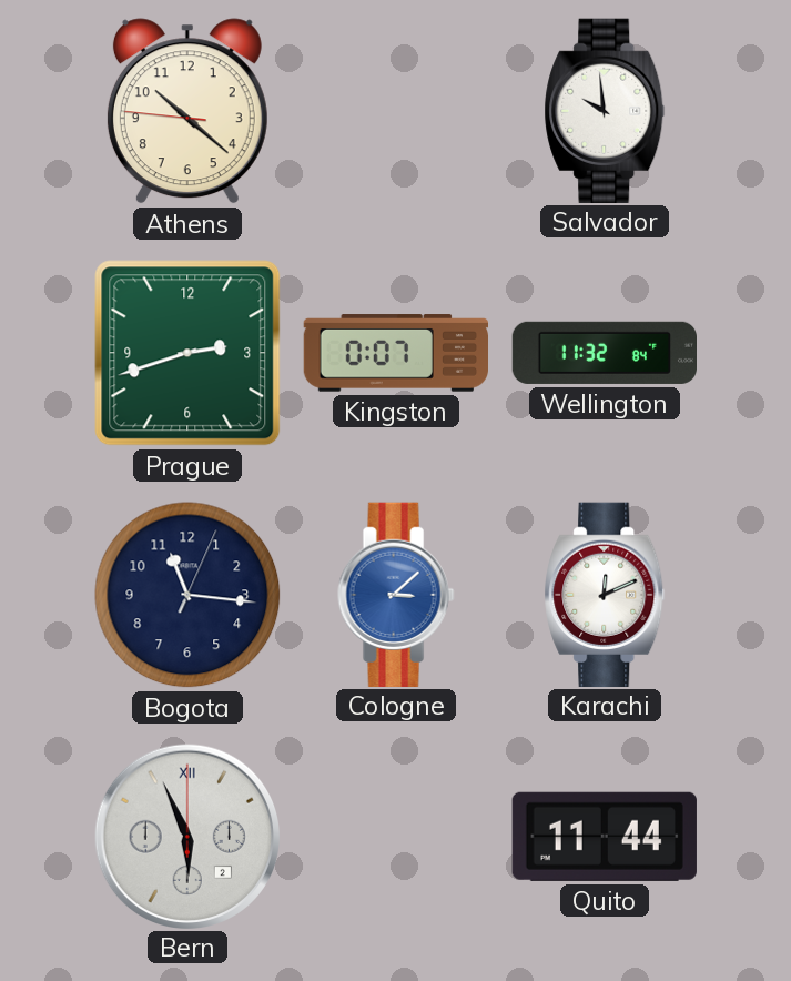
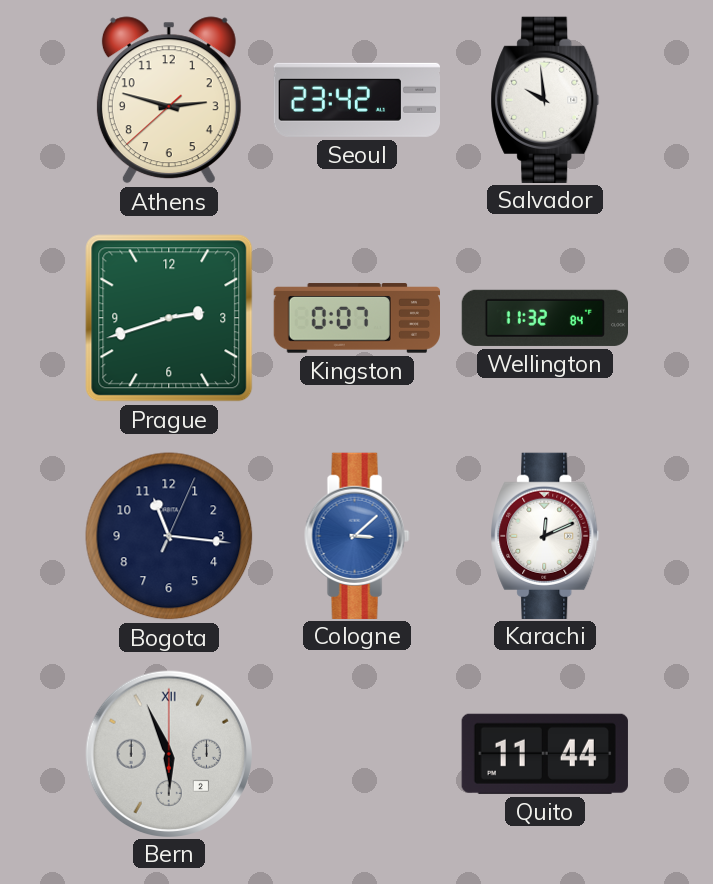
Athens: 10:21 -> 2:47
Seoul: none -> 23:42
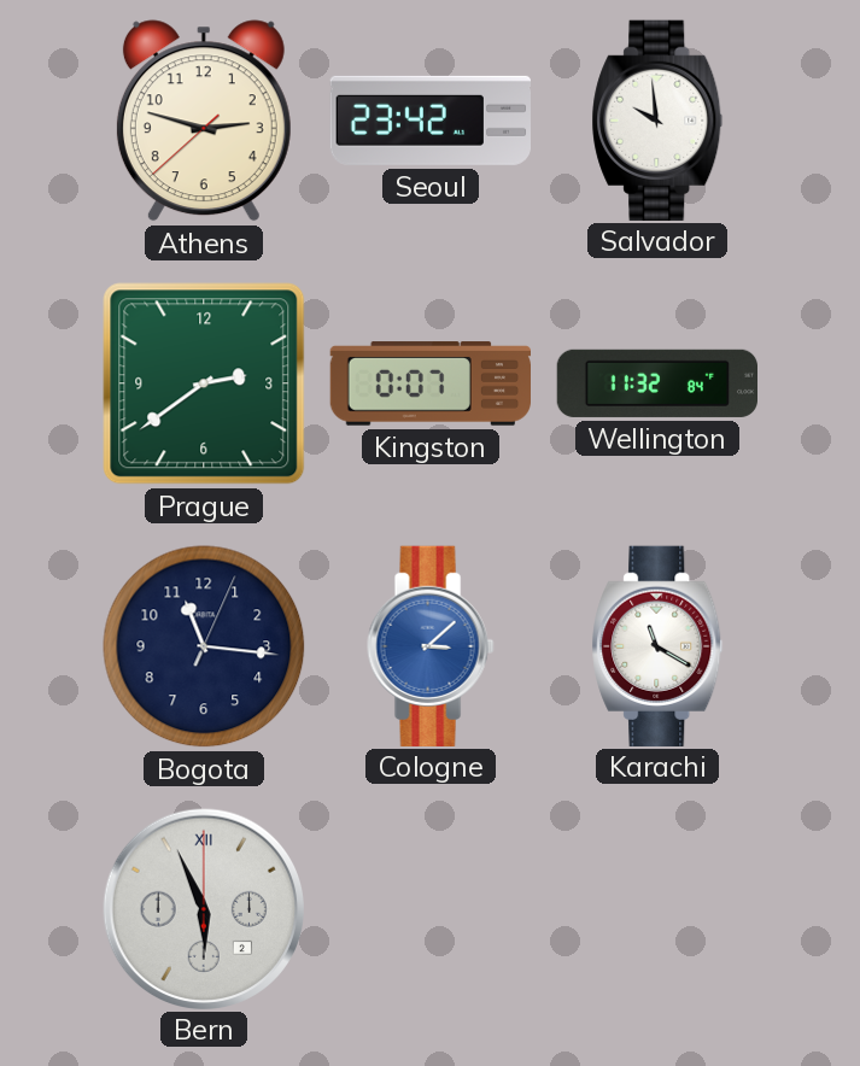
Prague: 2:42 -> 2:39
Karachi: 12:11 -> 11:20
Quito: 11:44 -> none
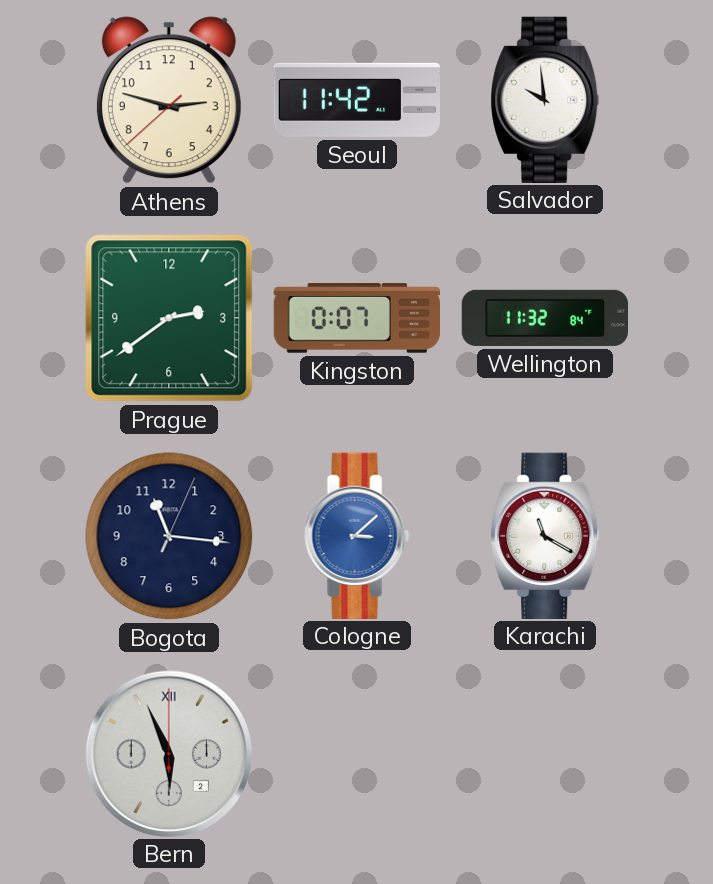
Seoul: 23:42 -> 11:42
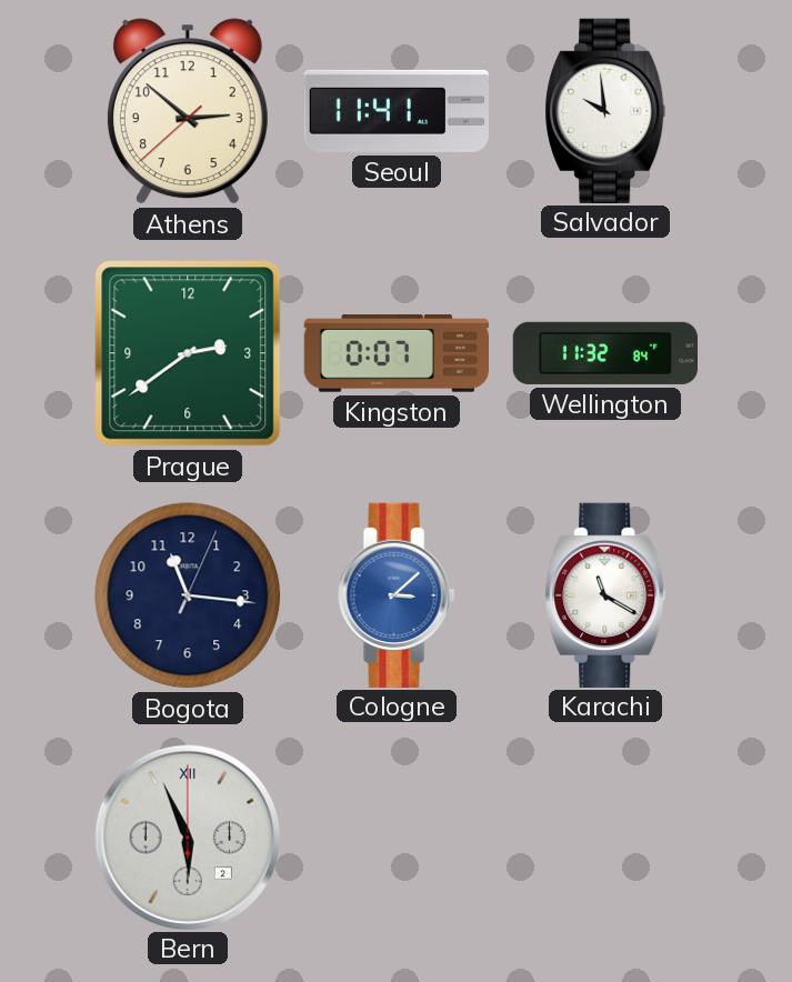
Athens: 2:47 -> 2:51
Seoul: 11:42 -> 11:41
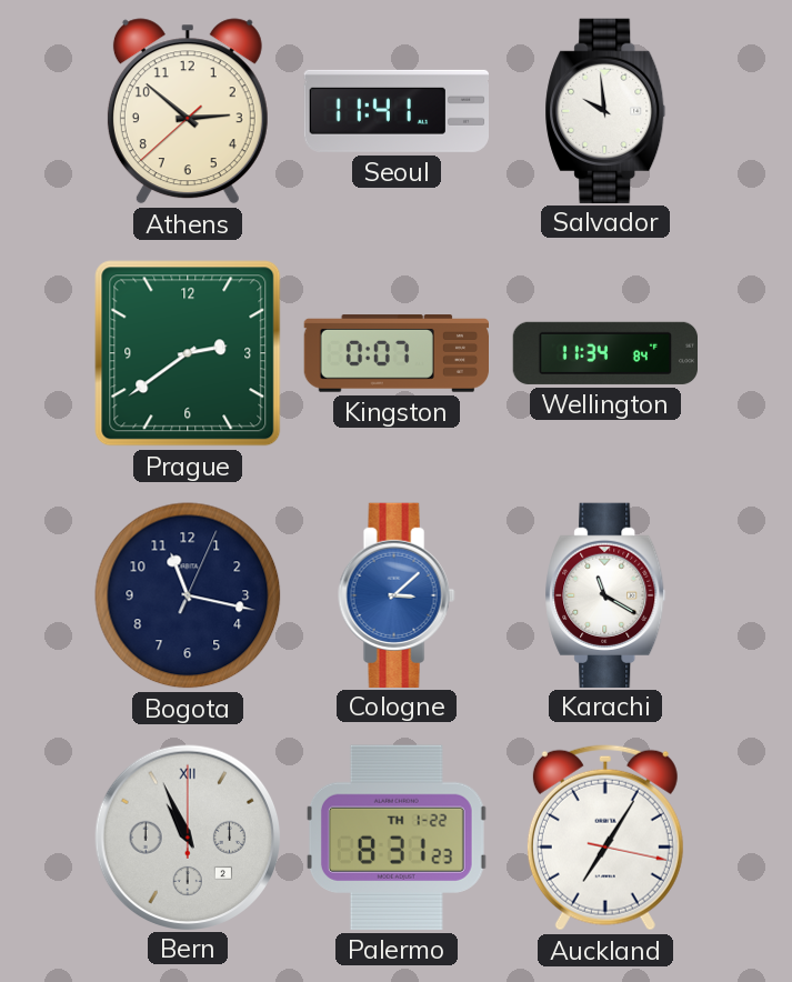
Wellington: 11:32 -> 11:34
Bogota: 11:16 -> 11:17
Bern: 5:56 -> 10:56
Palermo: none -> 8:31
Auckland: none -> 7:05
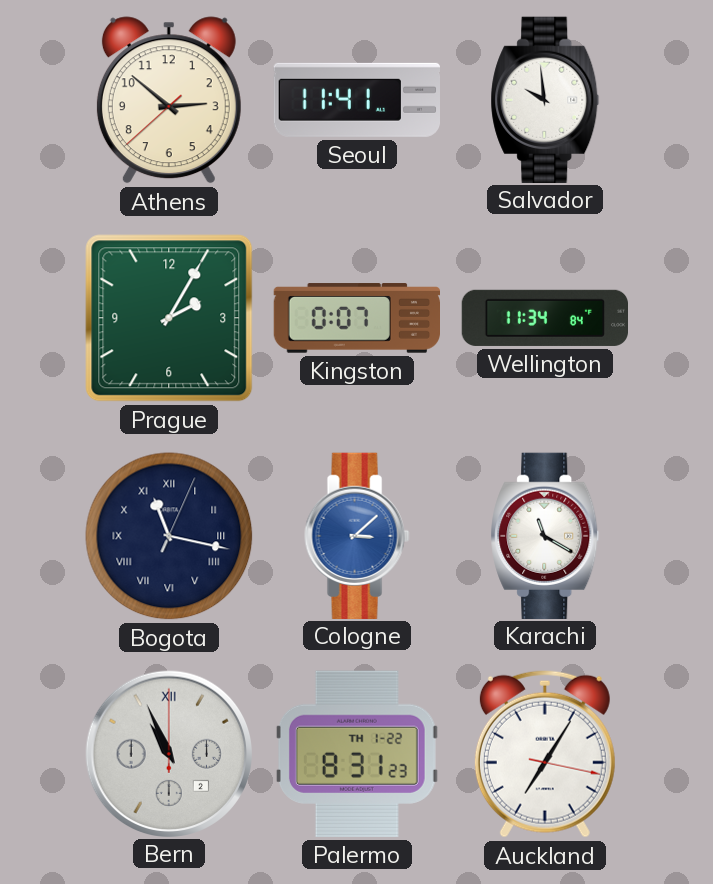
Prague: 2:39 -> 2:05
Bogota numerals: Arabic -> Roman
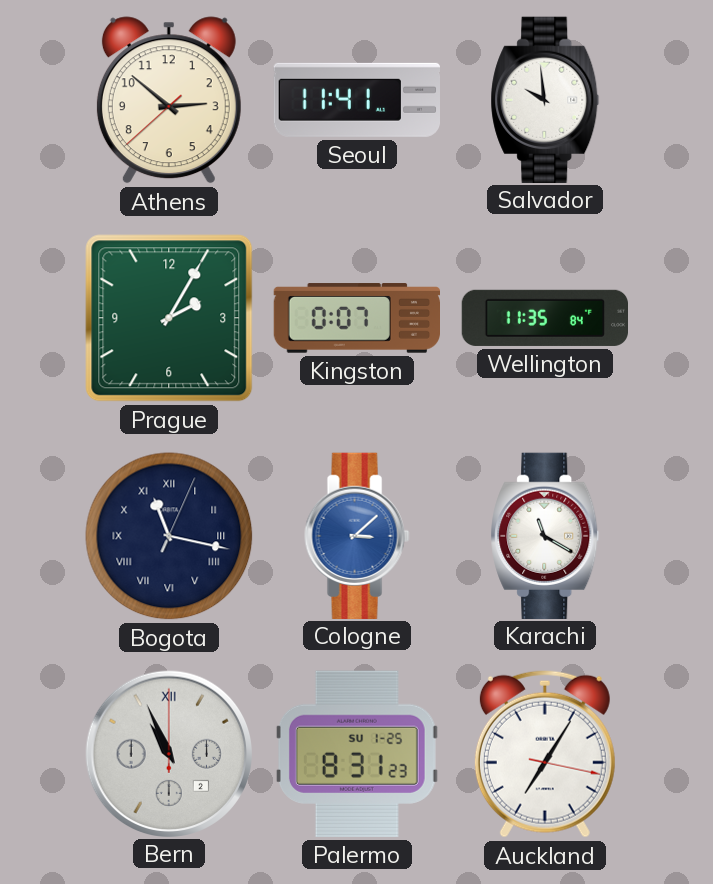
Wellington: 11:34 -> 11:35
Palermo date: TH 1-22 -> SU 1-25
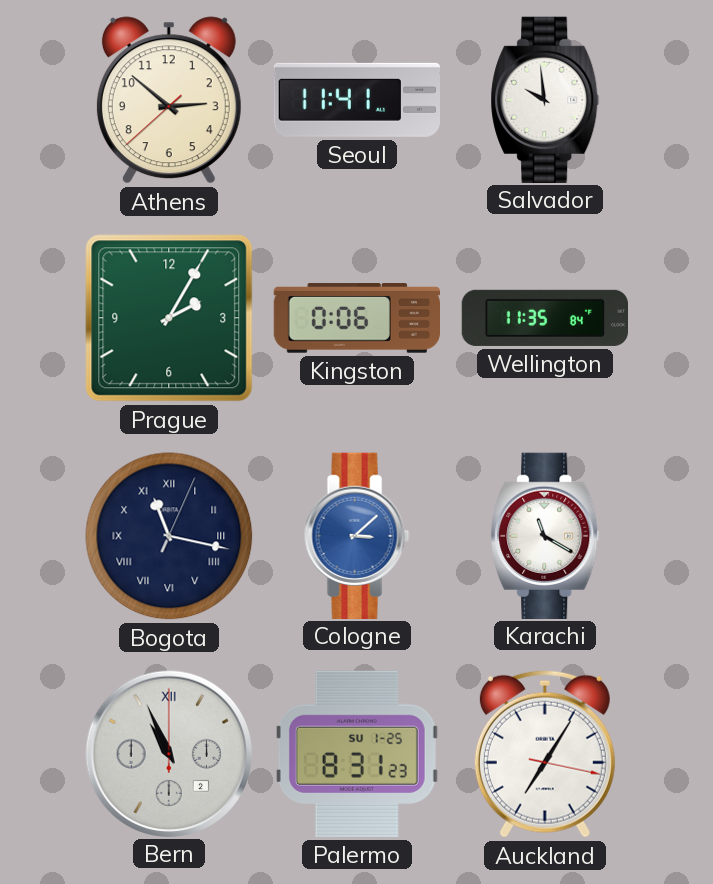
Kingston: 0:07 -> 0:06
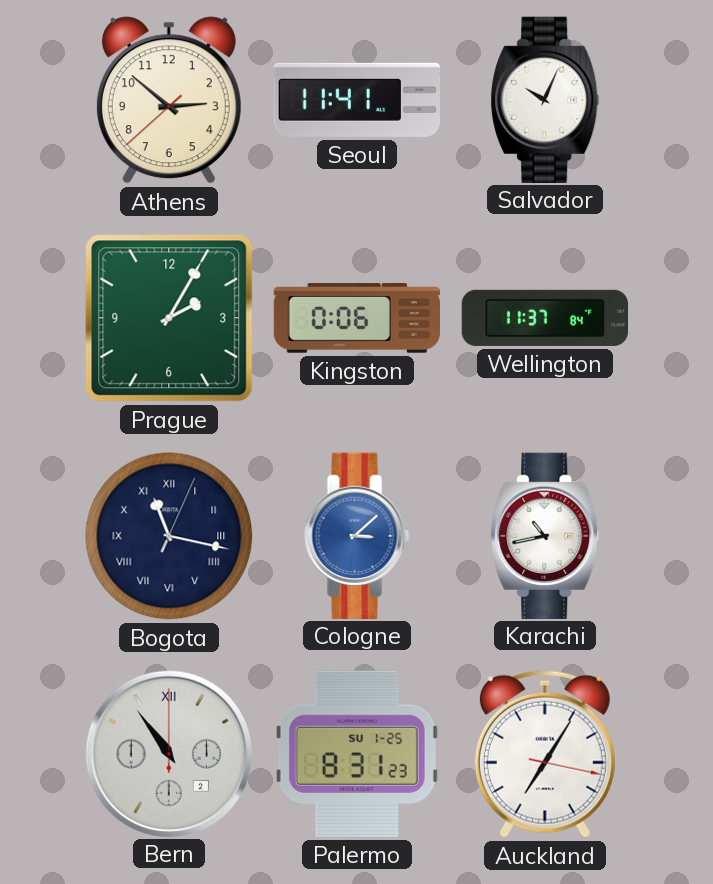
Salvador: 9:59 -> 10:04
Wellington: 11:35 -> 11:37
Karachi: 11:20 -> 10:43
Bern: 10:56 -> 10:54
